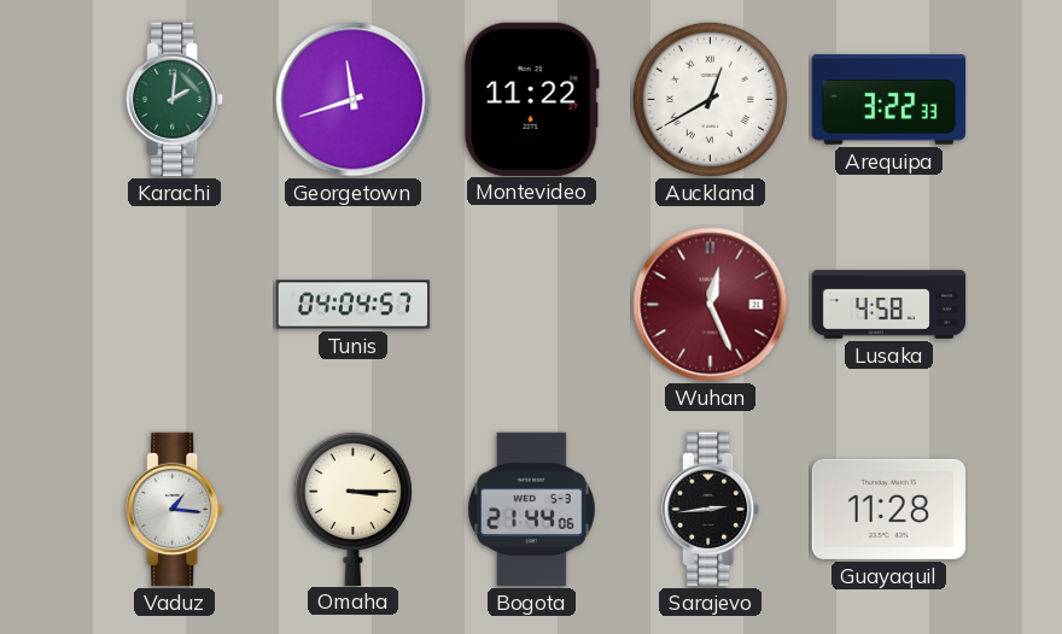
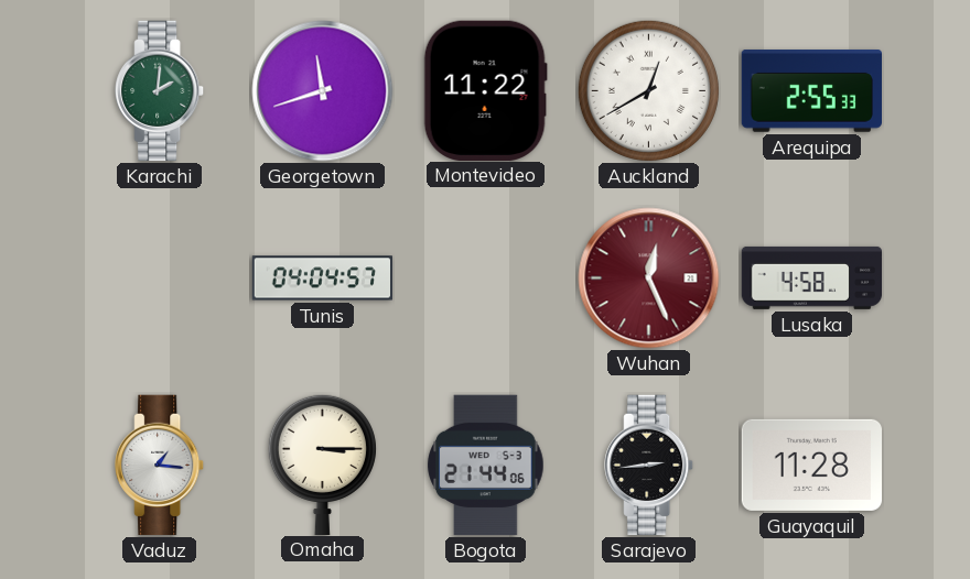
Arequipa: 3:22 -> 2:55
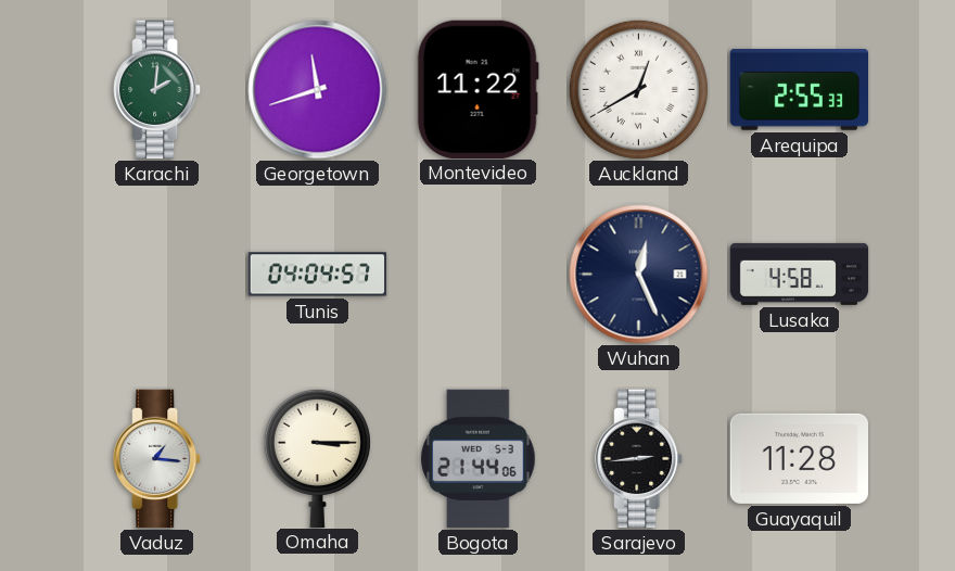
Wuhan dial: burgundy -> navy
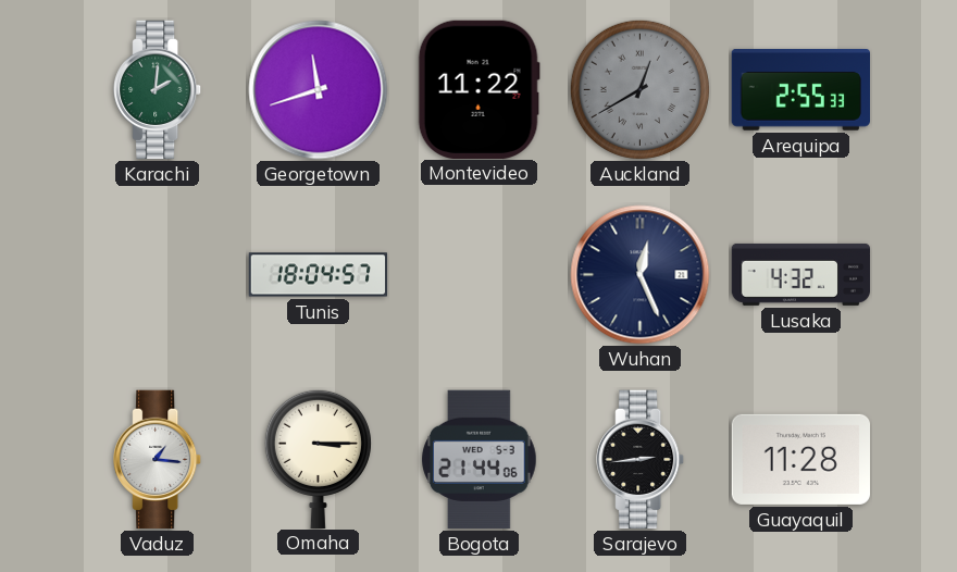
Auckland dial: white -> grey
Tunis: 04:04 -> 18:04
Lusaka: 4:58 -> 4:32
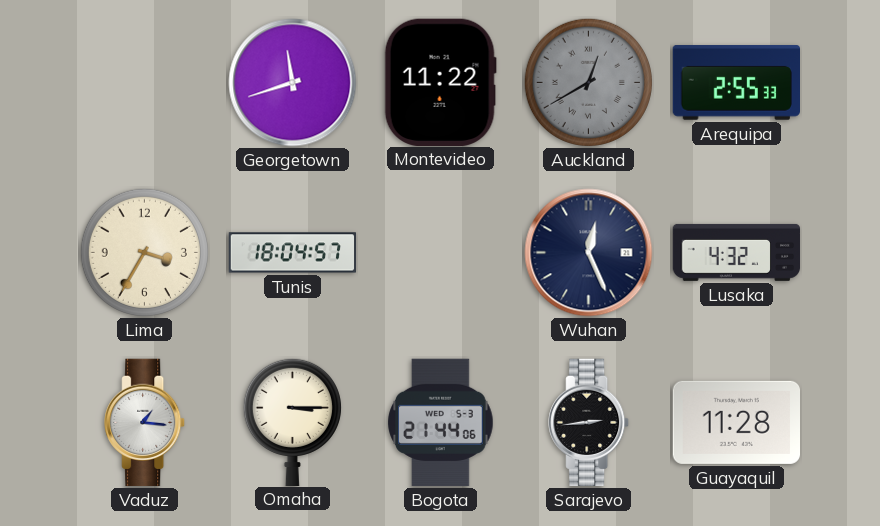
Karachi: 2:01 -> none
Lima: none -> 3:35
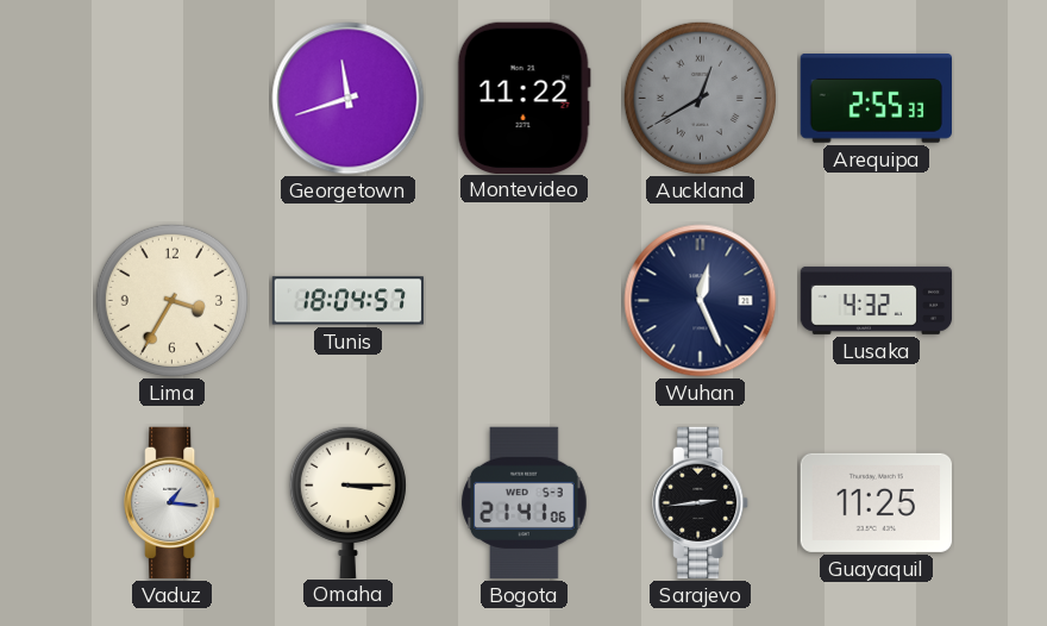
Bogota: 21:44 -> 21:41
Guayaquil: 11:28 -> 11:25
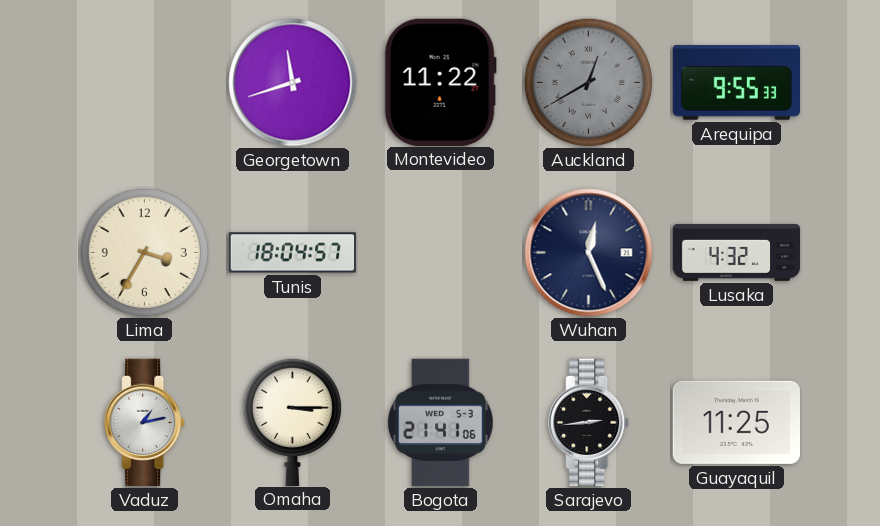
Arequipa: 2:55 -> 9:55
Vaduz: 1:16 -> 1:13
